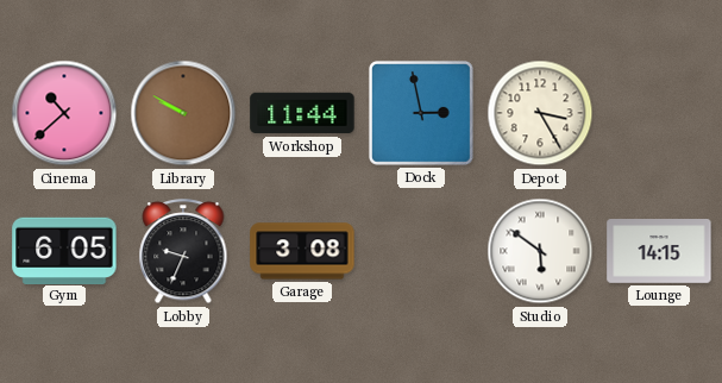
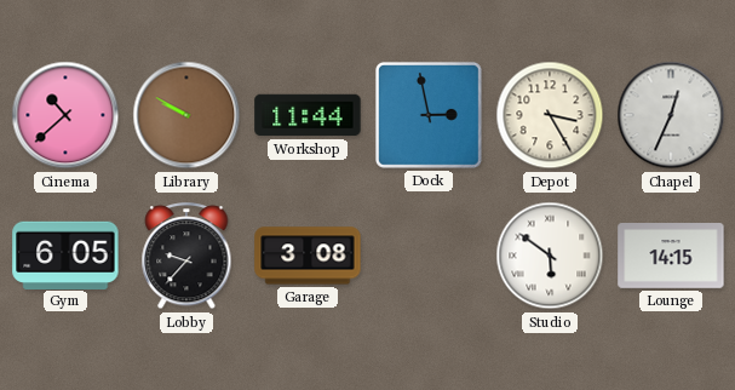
Chapel: none -> 12:34
Lobby: 9:34 -> 9:37
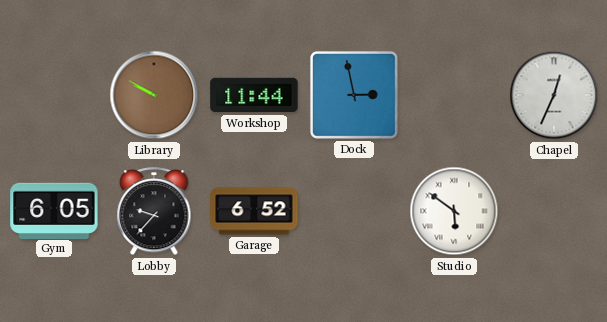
Cinema: 10:38 -> none
Depot: 3:25 -> none
Garage: 3:08 -> 6:52
Lounge: 14:15 -> none
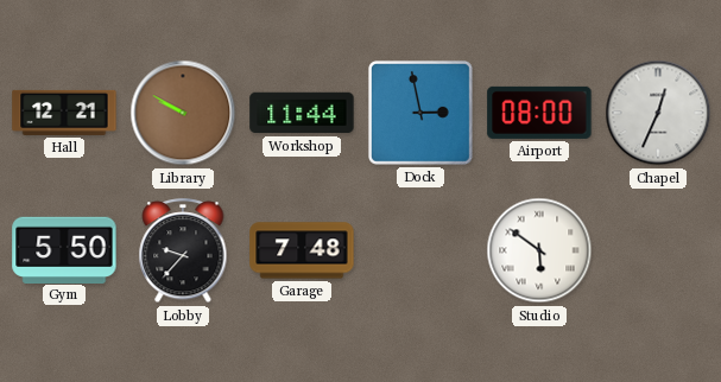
Hall: none -> 12:21
Airport: none -> 08:00
Gym: 6:05 -> 5:50
Garage: 6:52 -> 7:48
